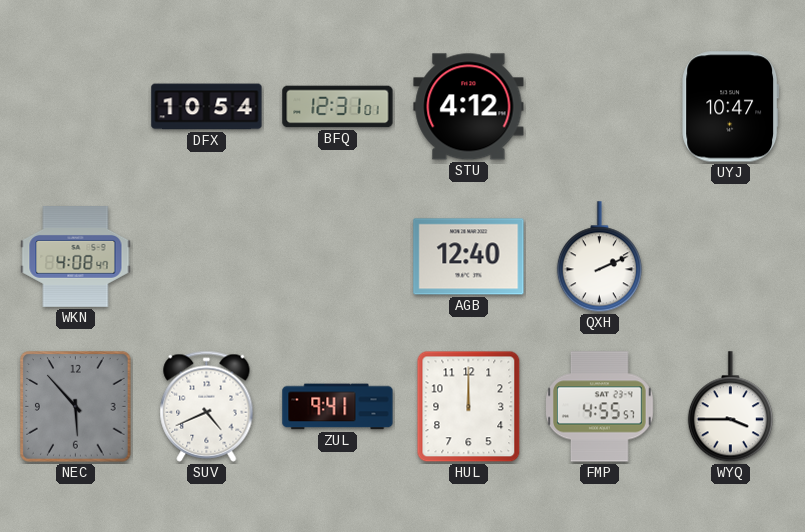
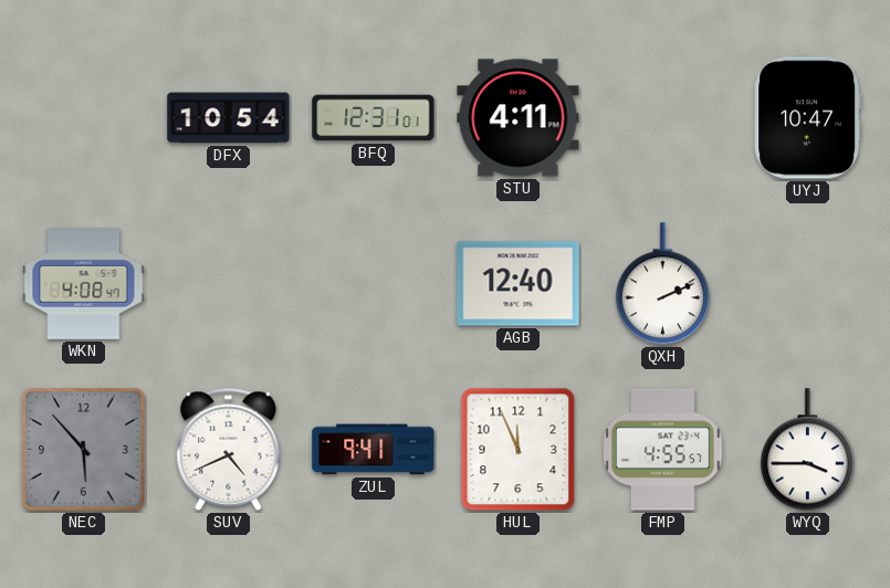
STU: 4:12 -> 4:11
HUL: 12:00 -> 11:56
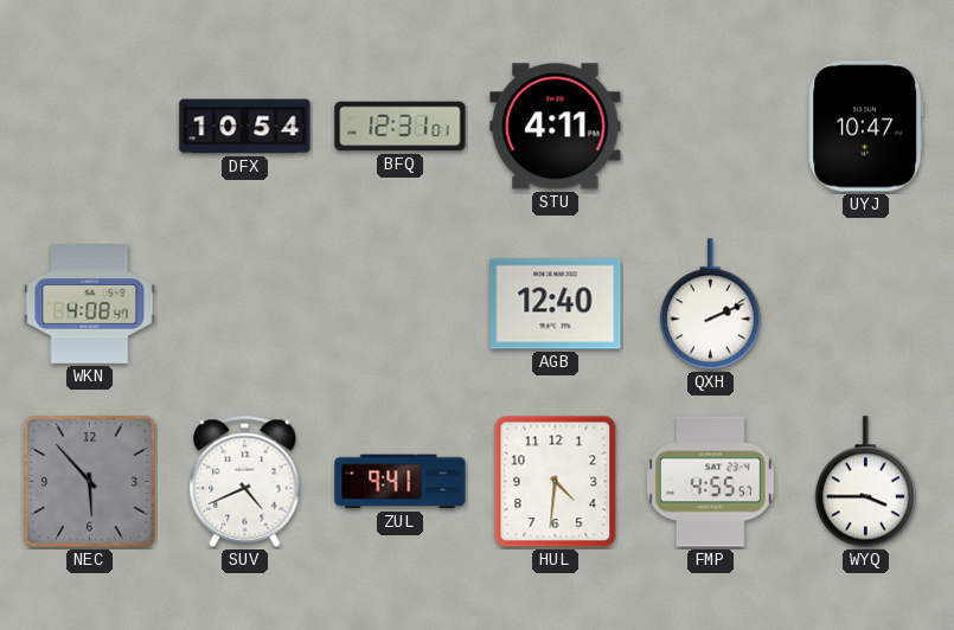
HUL: 11:56 -> 4:31
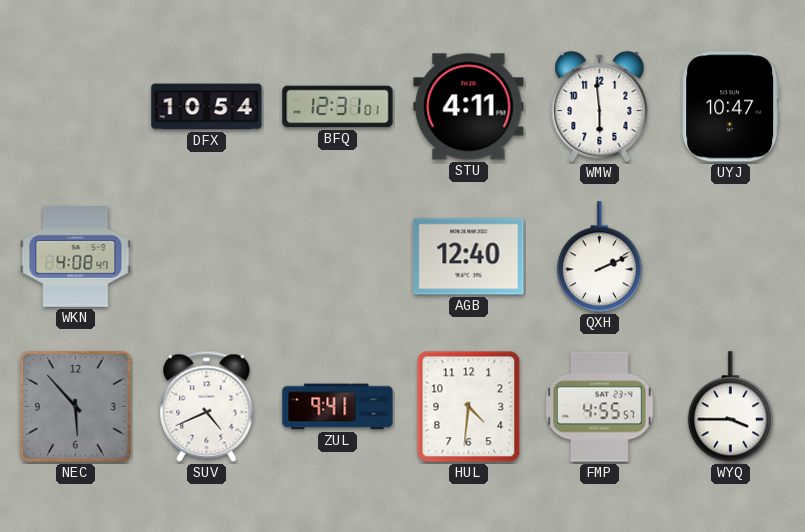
WMW: none -> 5:59
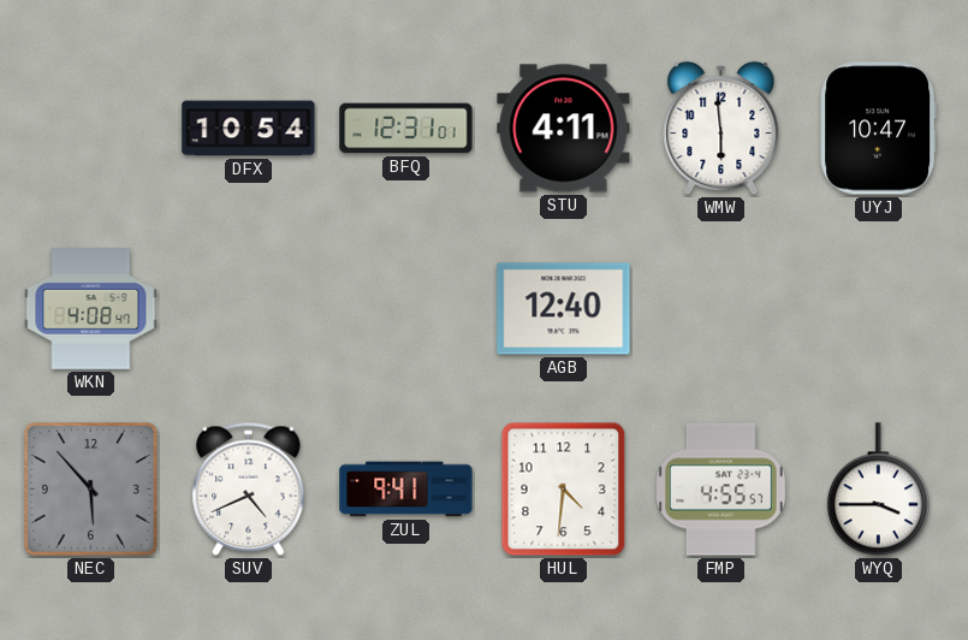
QXH: 2:11 -> none
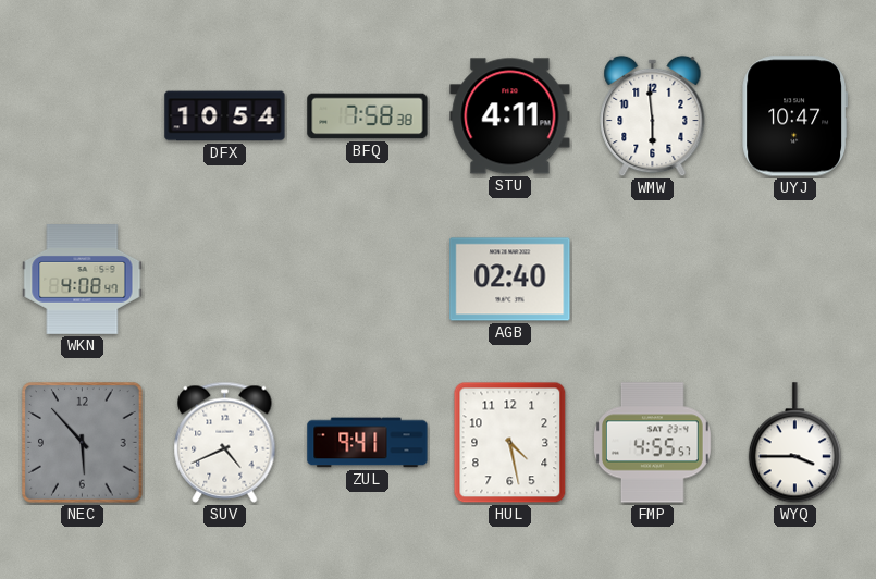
BFQ: 12:31 -> 7:58
AGB: 12:40 -> 02:40
HUL: 4:31 -> 4:28
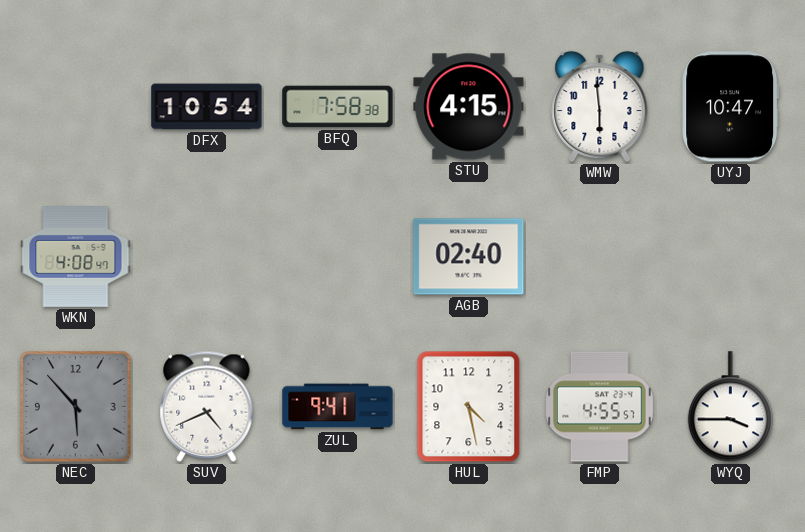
STU: 4:11 -> 4:15
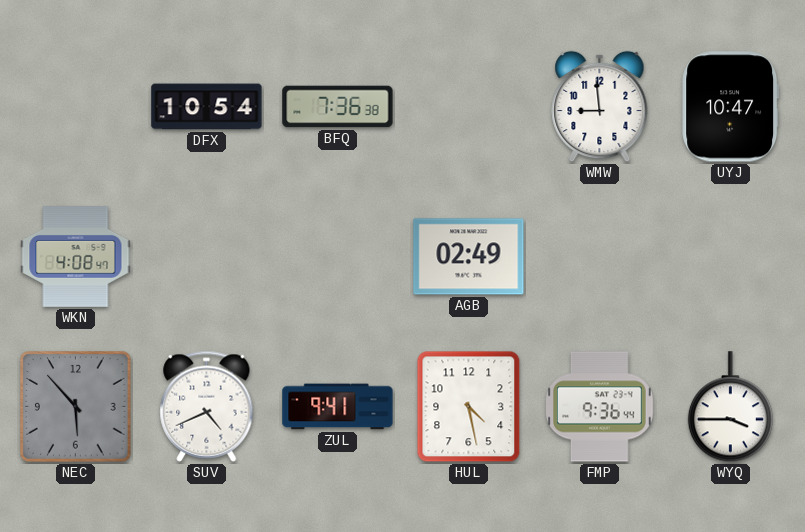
BFQ: 7:58 -> 7:36
STU: 4:15 -> none
WMW: 5:59 -> 8:59
AGB: 02:40 -> 02:49
FMP: 4:55 -> 9:36
